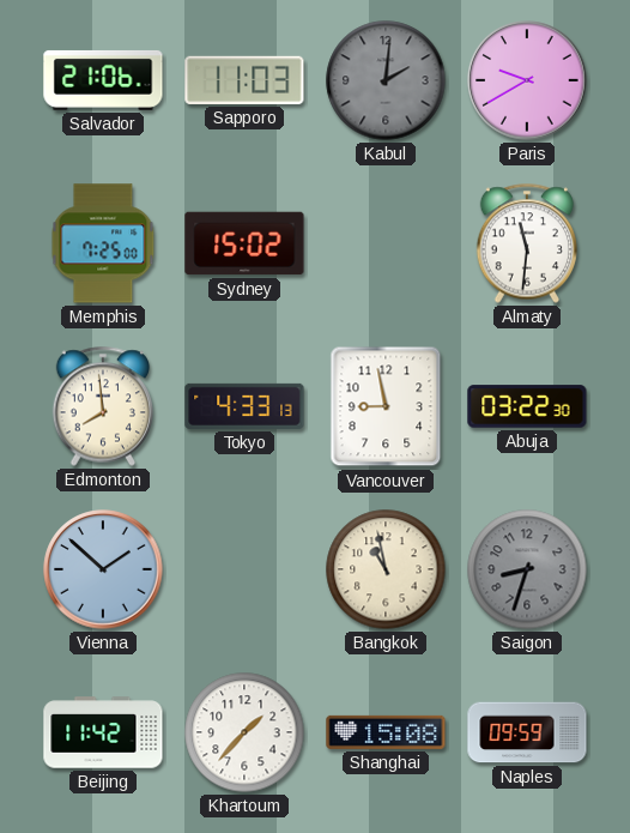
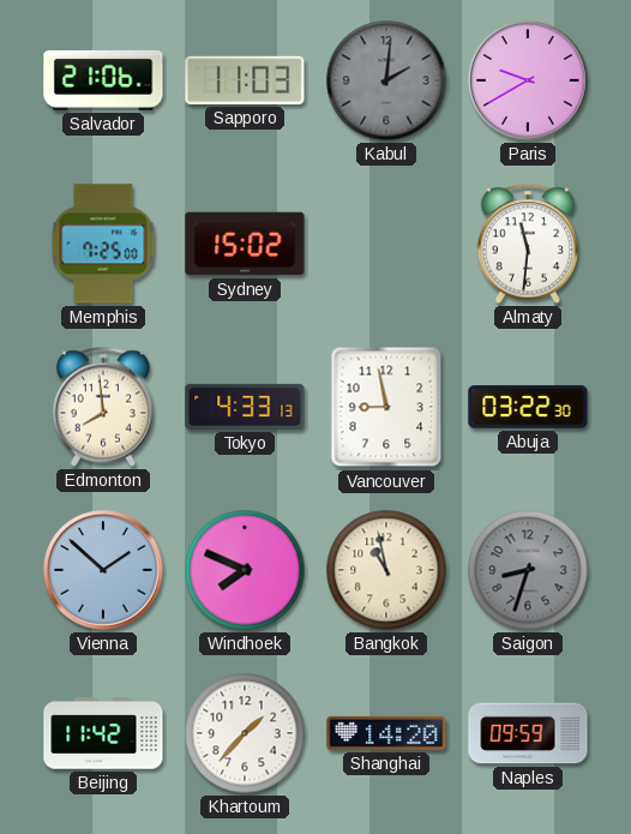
Windhoek: none -> 7:49
Shanghai: 15:08 -> 14:20
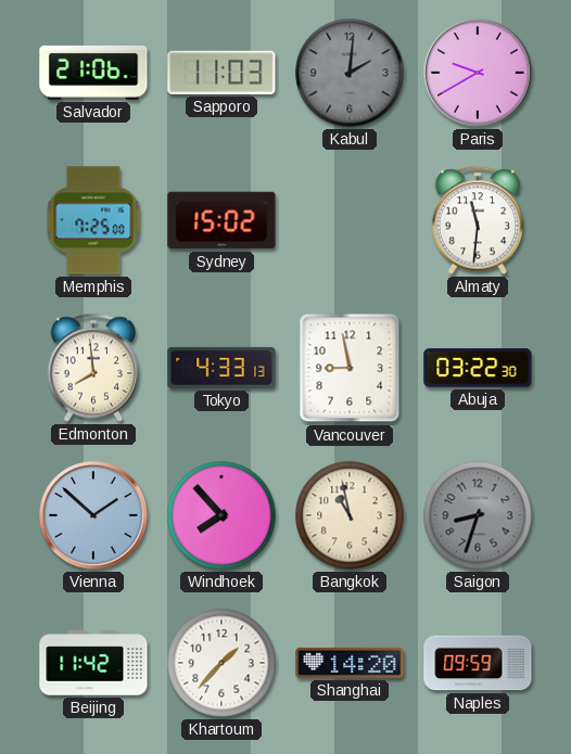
Windhoek: 7:49 -> 7:53
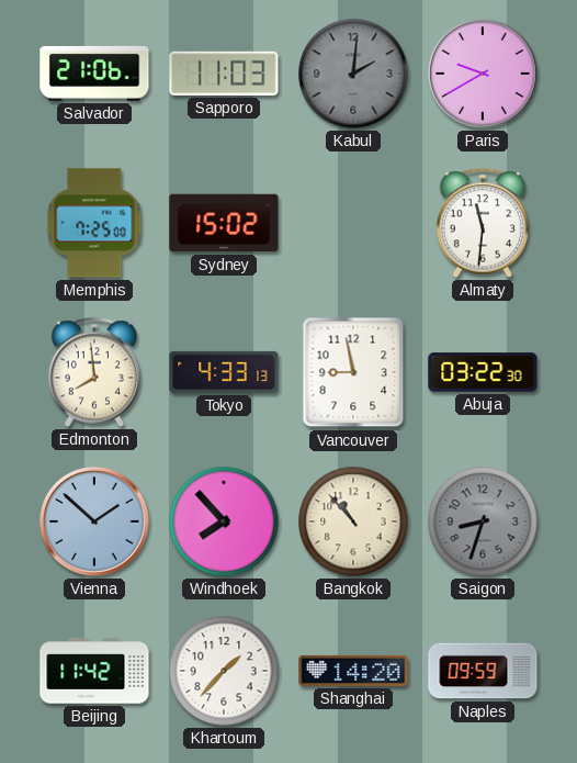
Bangkok: 10:58 -> 10:53
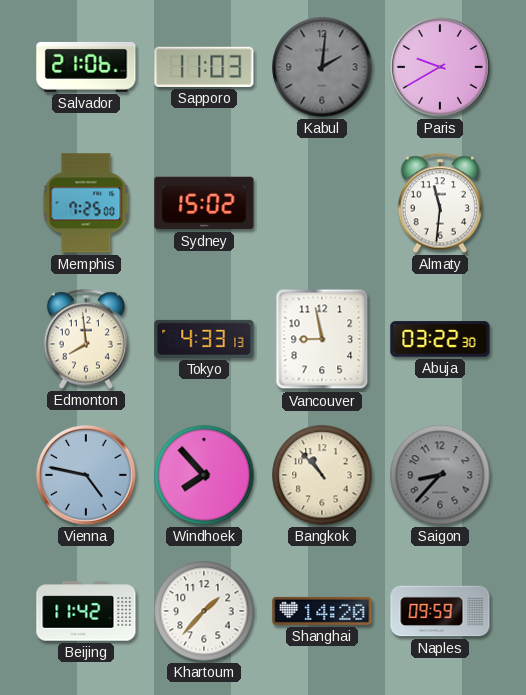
Vienna: 1:52 -> 4:47
Saigon: 8:33 -> 8:37
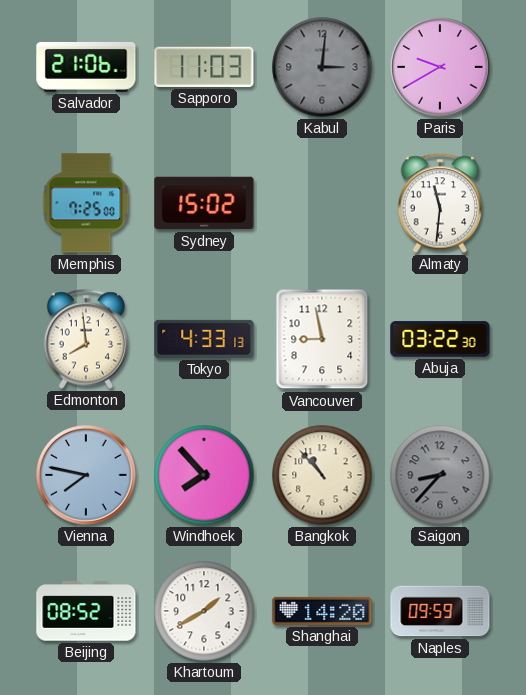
Kabul: 2:01 -> 3:01
Vienna: 4:47 -> 7:47
Beijing: 11:42 -> 08:52
Khartoum: 1:37 -> 1:40
